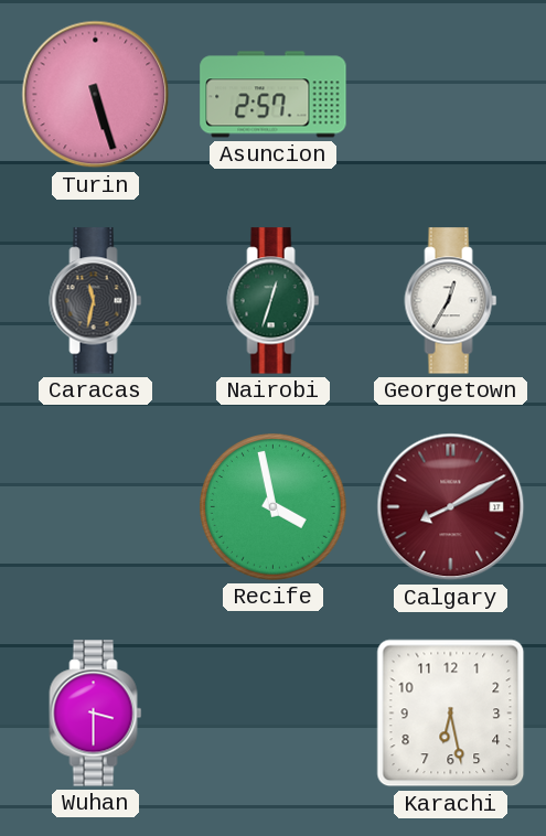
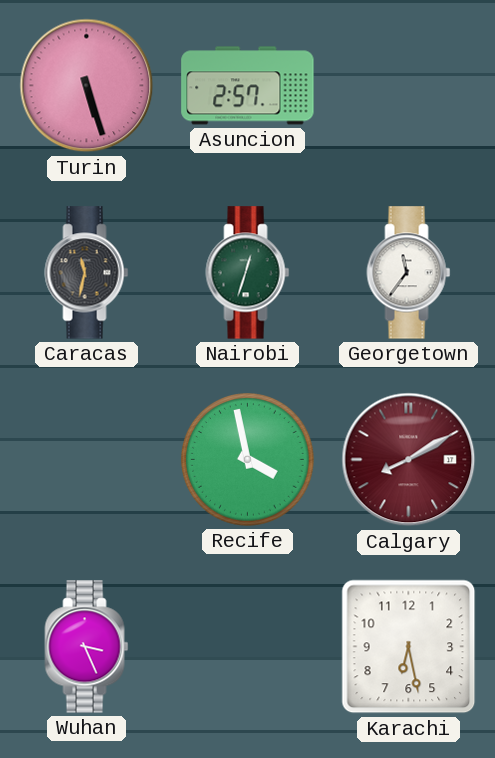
Georgetown: 12:35 -> 11:36
Wuhan: 3:30 -> 3:26
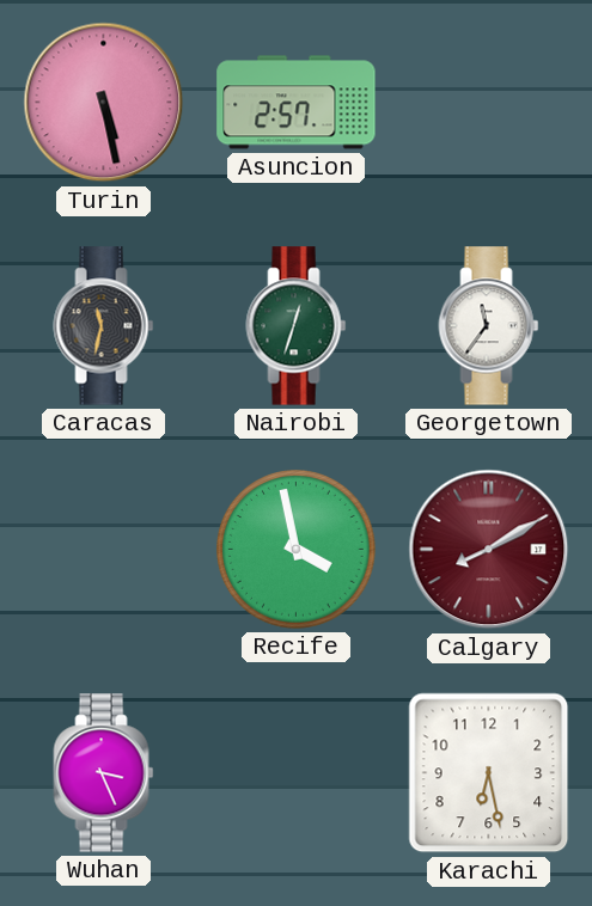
Turin: 5:27 -> 5:28
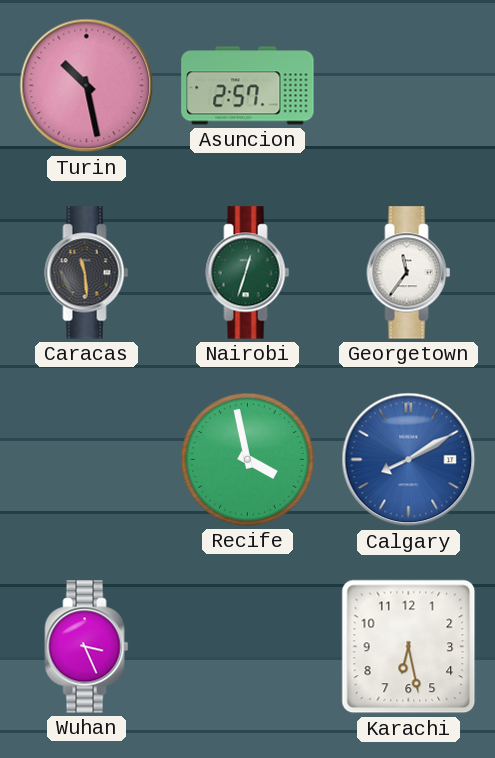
Turin: 5:28 -> 10:28
Caracas: 11:32 -> 11:29
Calgary dial: burgundy -> blue
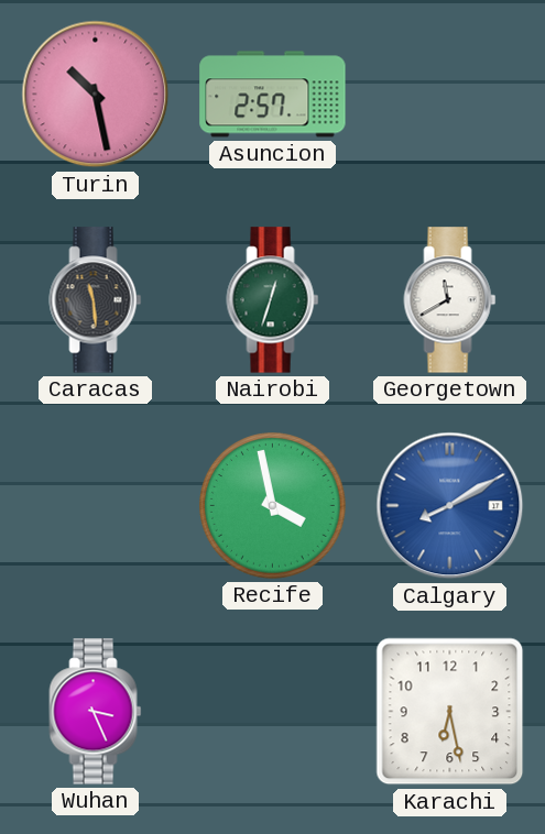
Georgetown: 11:36 -> 11:40
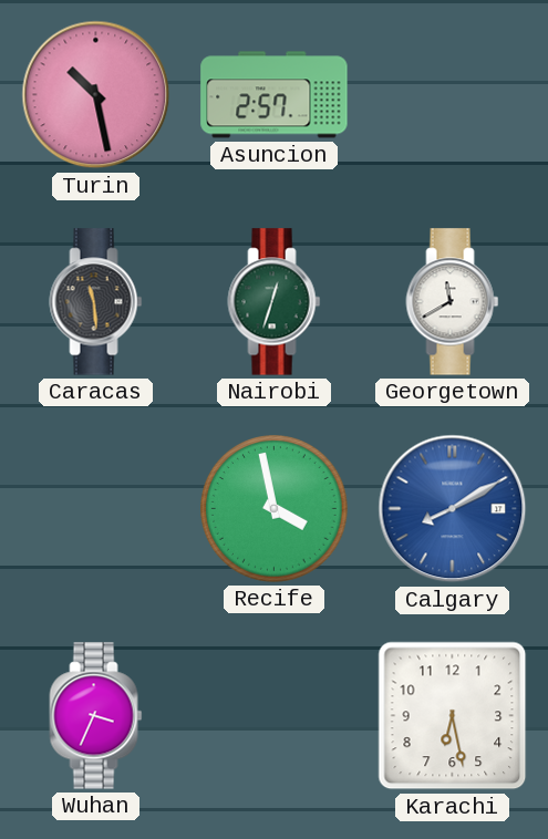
Wuhan: 3:26 -> 3:34
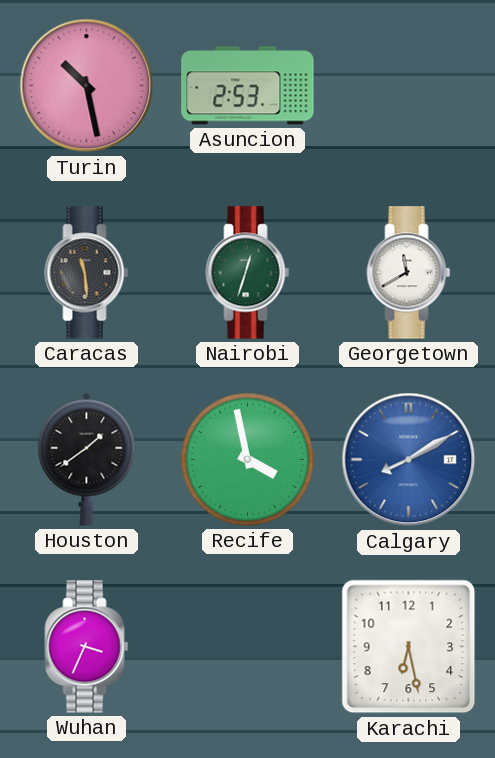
Asuncion: 2:57 -> 2:53
Houston: none -> 1:39
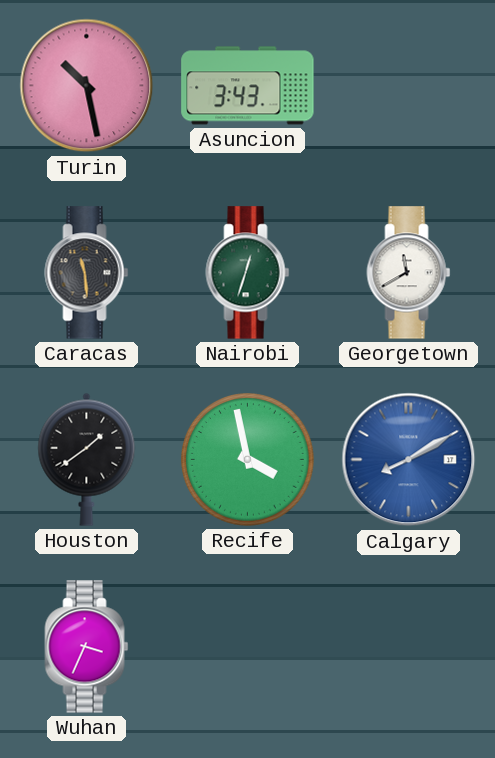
Asuncion: 2:53 -> 3:43
Karachi: 6:28 -> none
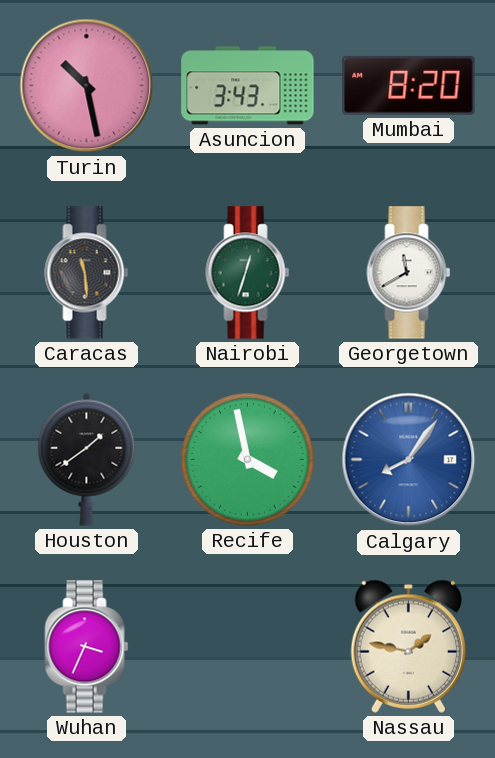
Mumbai: none -> 8:20
Calgary: 8:10 -> 8:06
Nassau: none -> 1:47
